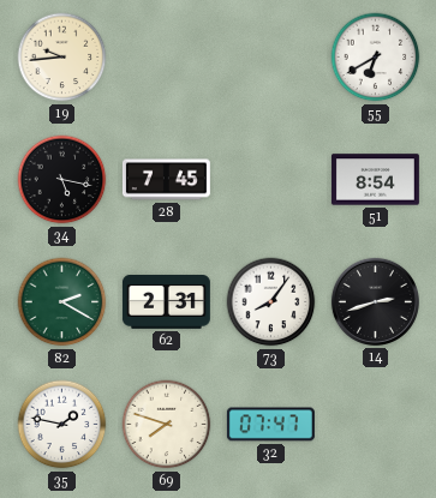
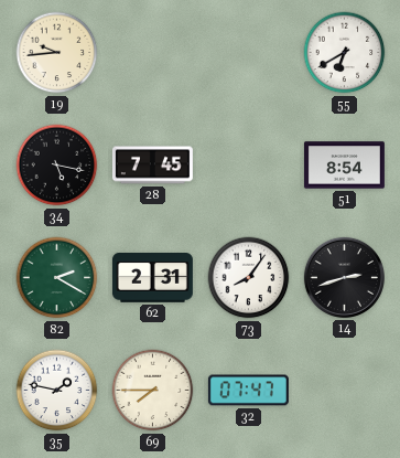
69: 7:48 -> 7:45
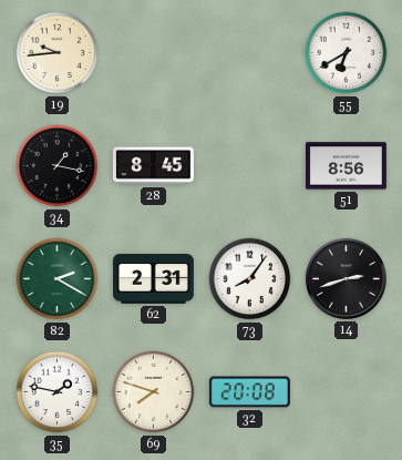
34: 5:17 -> 1:17
28: 7:45 -> 8:45
51: 8:54 -> 8:56
69: 7:45 -> 7:48
32: 07:47 -> 20:08
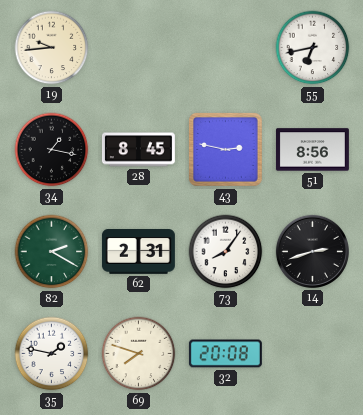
55: 6:40 -> 6:43
43: none -> 2:47
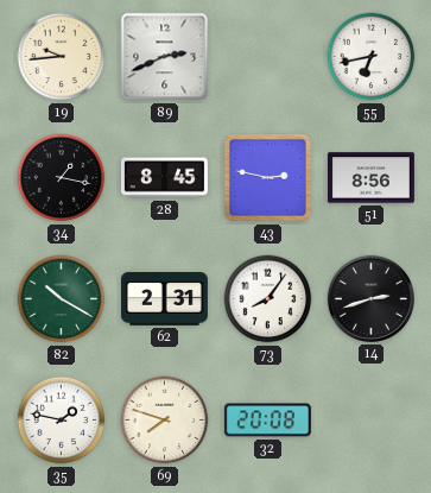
89: none -> 2:41
82: 2:20 -> 10:20
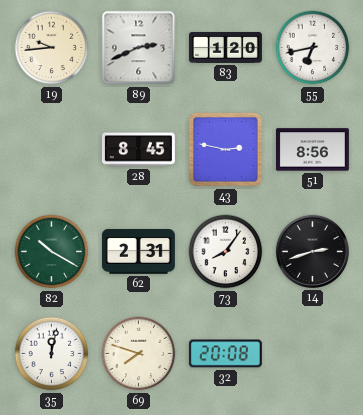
83: none -> 1:20
34: 1:17 -> none
35: 1:47 -> 12:02
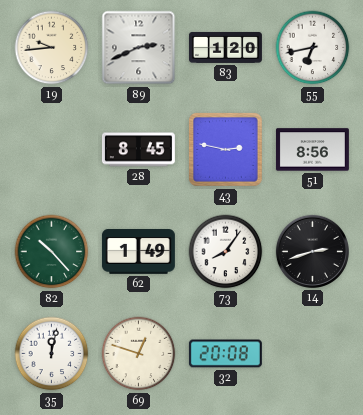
82: 10:20 -> 10:23
62: 2:31 -> 1:49
69: 7:48 -> 12:48
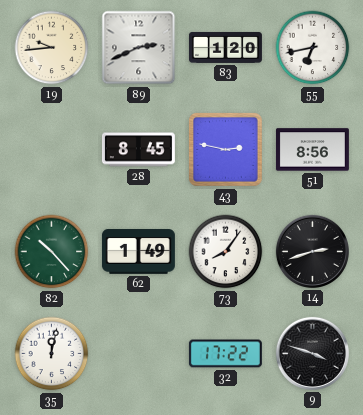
69: 12:48 -> none
32: 20:08 -> 17:22
9: none -> 3:48
